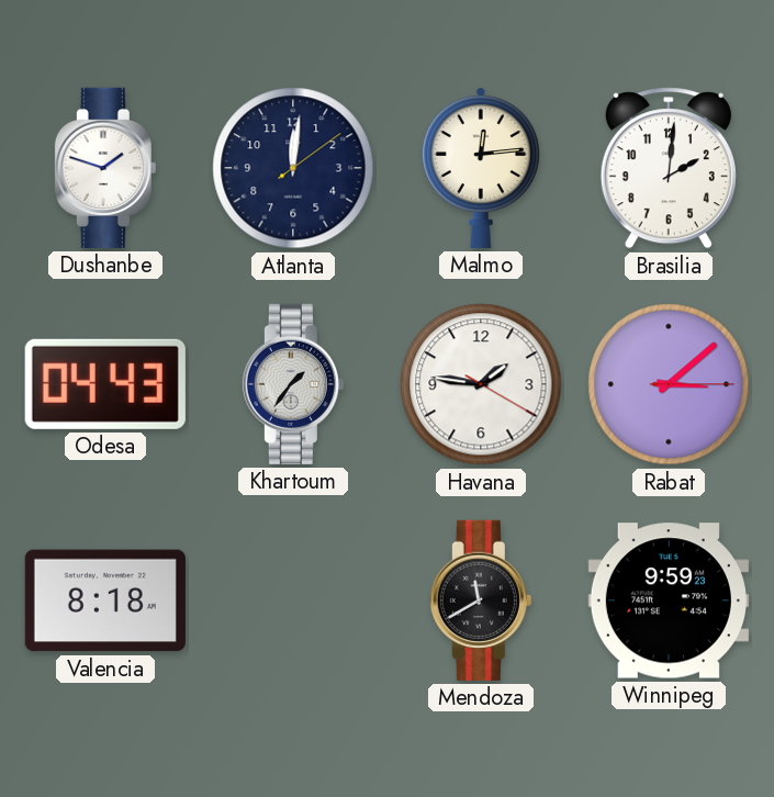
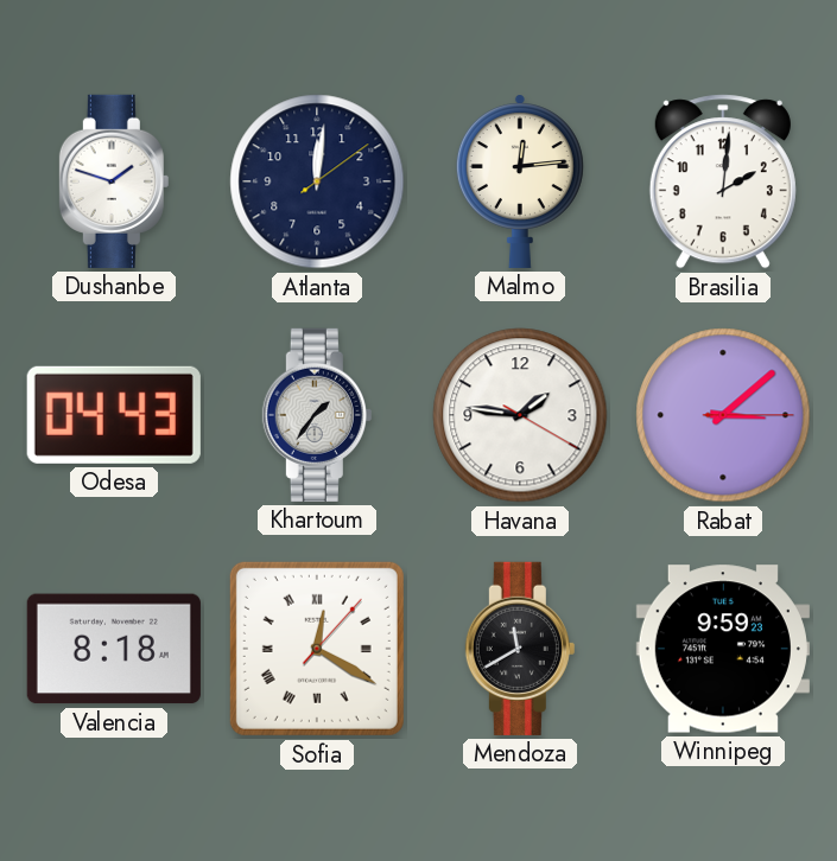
Sofia: none -> 12:20
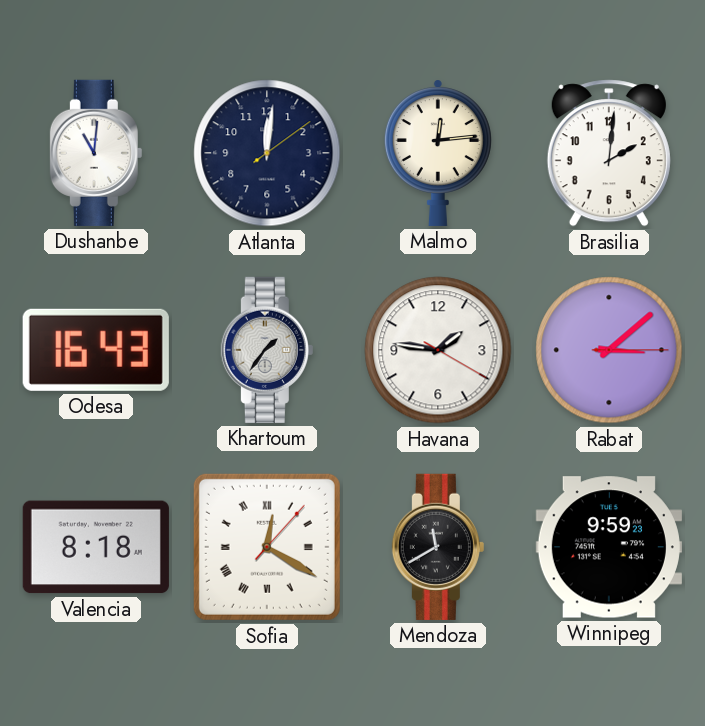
Dushanbe: 1:48 -> 11:01
Odesa: 04:43 -> 16:43
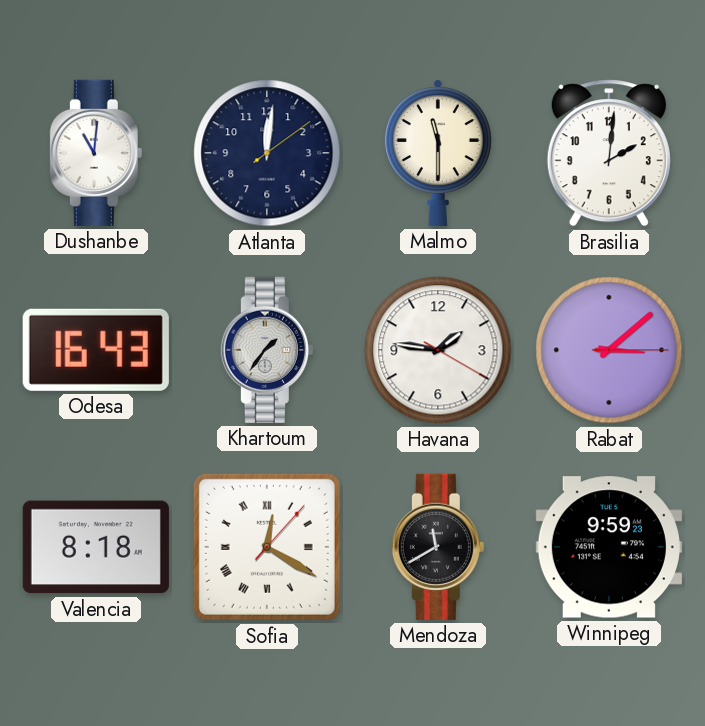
Malmo: 12:14 -> 11:30
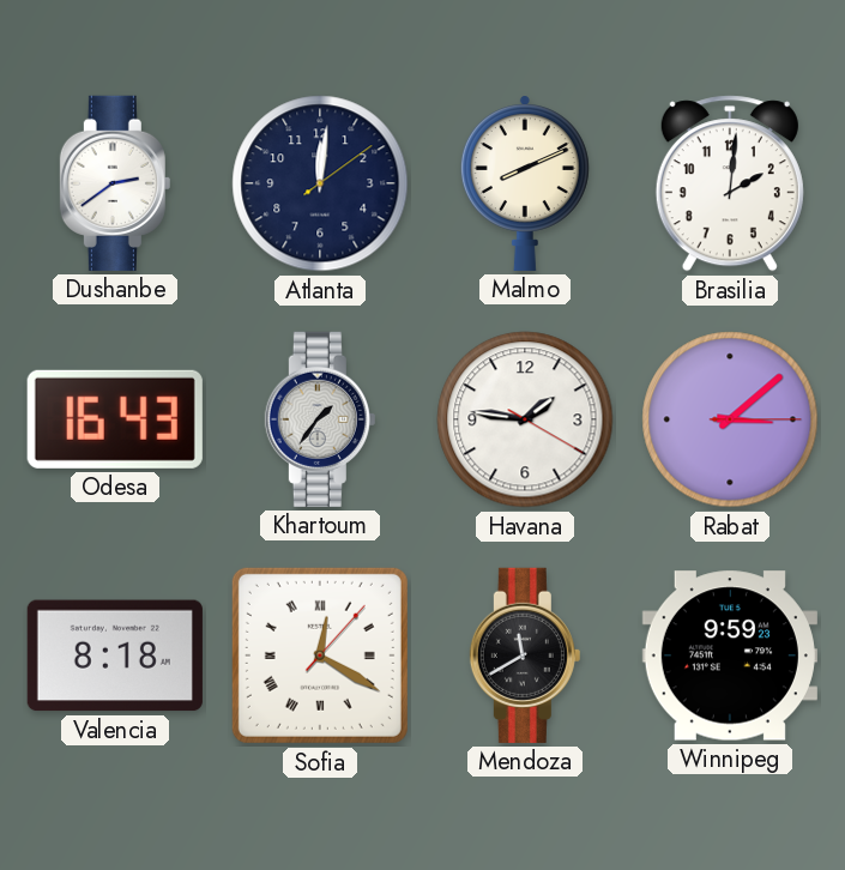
Dushanbe: 11:01 -> 2:39
Malmo: 11:30 -> 8:11
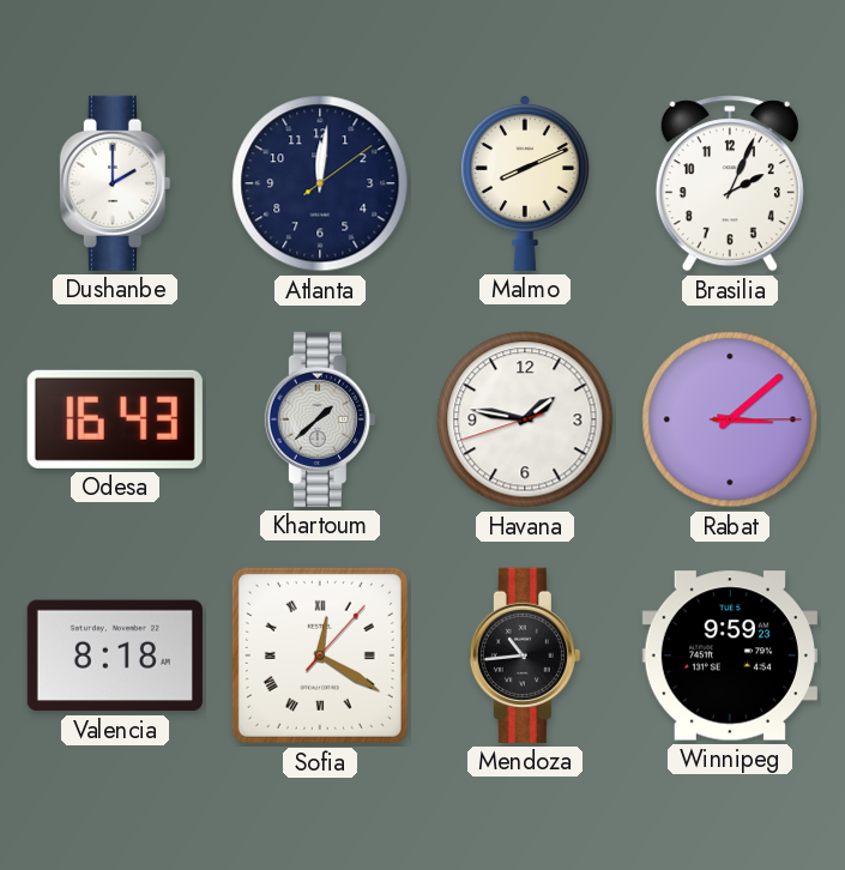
Dushanbe: 2:39 -> 2:00
Brasilia: 2:01 -> 2:04
Khartoum: 1:36 -> 1:38
Havana: 1:46:20 -> 1:46:42
Mendoza: 11:40 -> 10:44
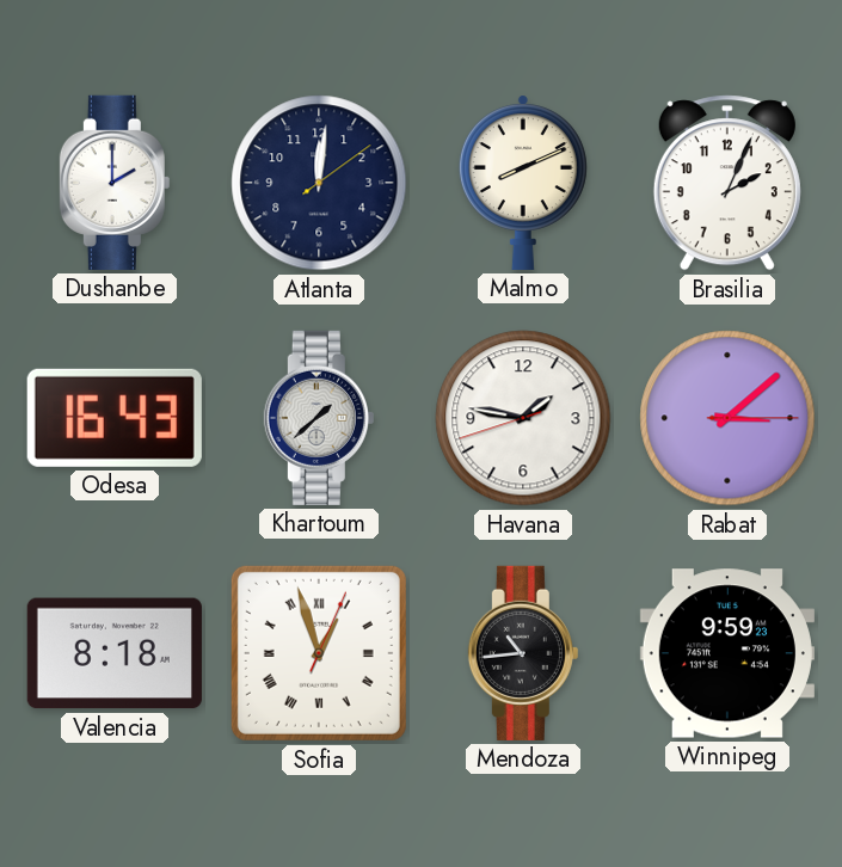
Sofia: 12:20 -> 12:57
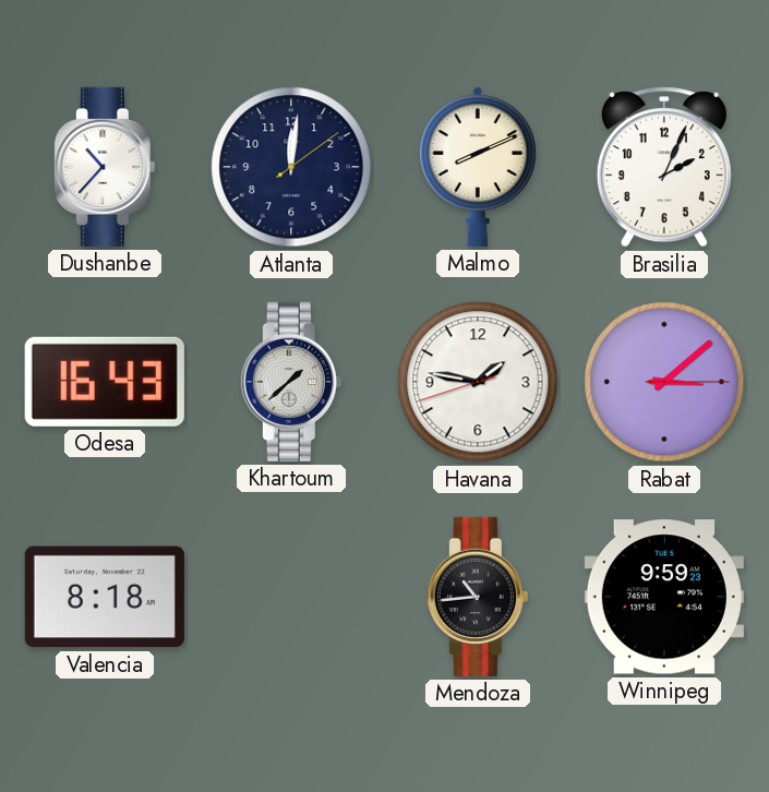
Dushanbe: 2:00 -> 10:37
Sofia: 12:57 -> none
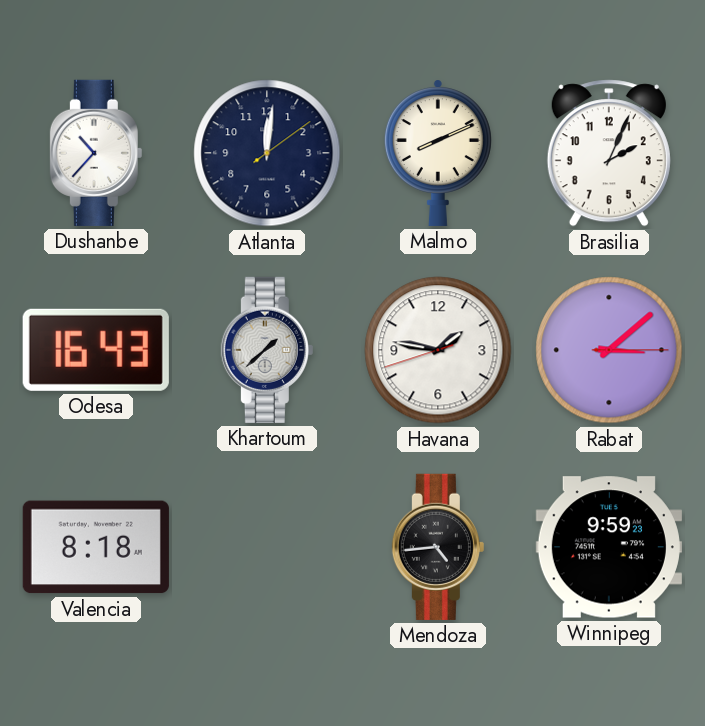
Mendoza: 10:44 -> 4:44
